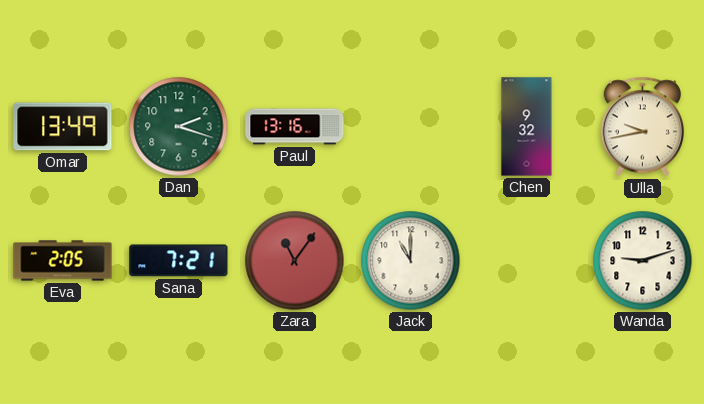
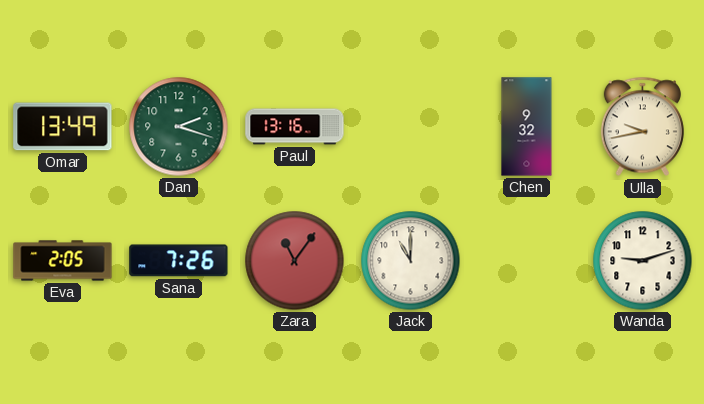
Sana: 7:21 -> 7:26
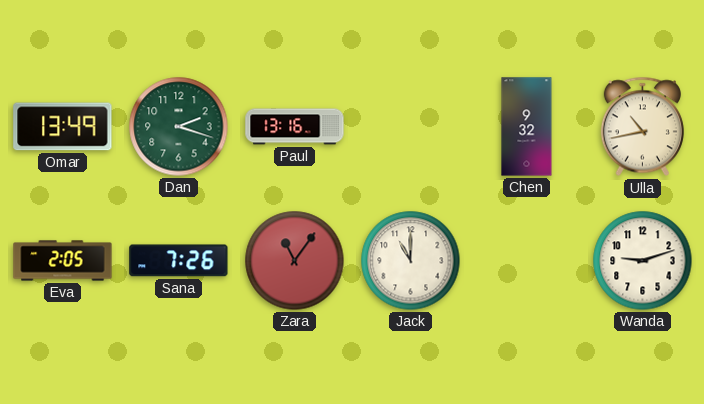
Ulla: 9:43 -> 10:43
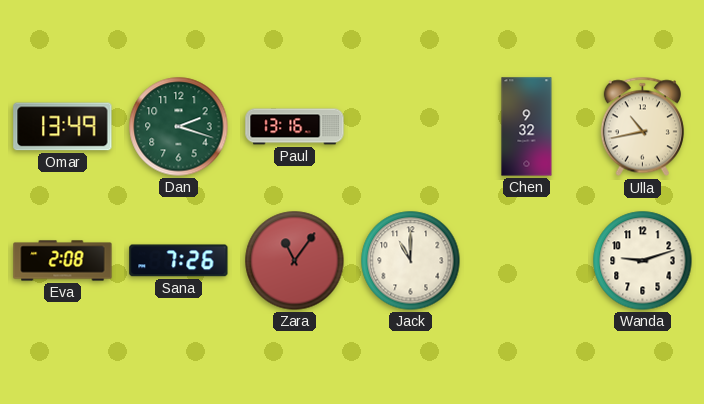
Eva: 2:05 -> 2:08
